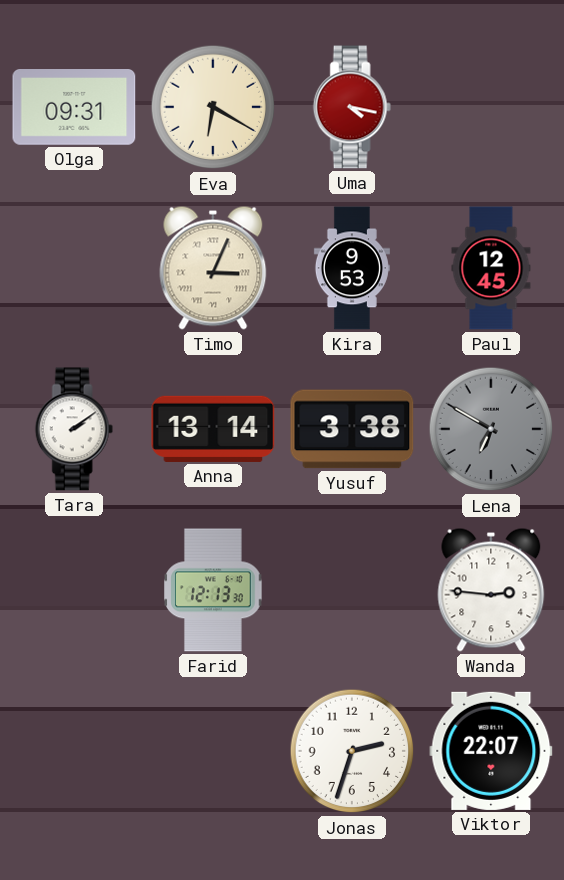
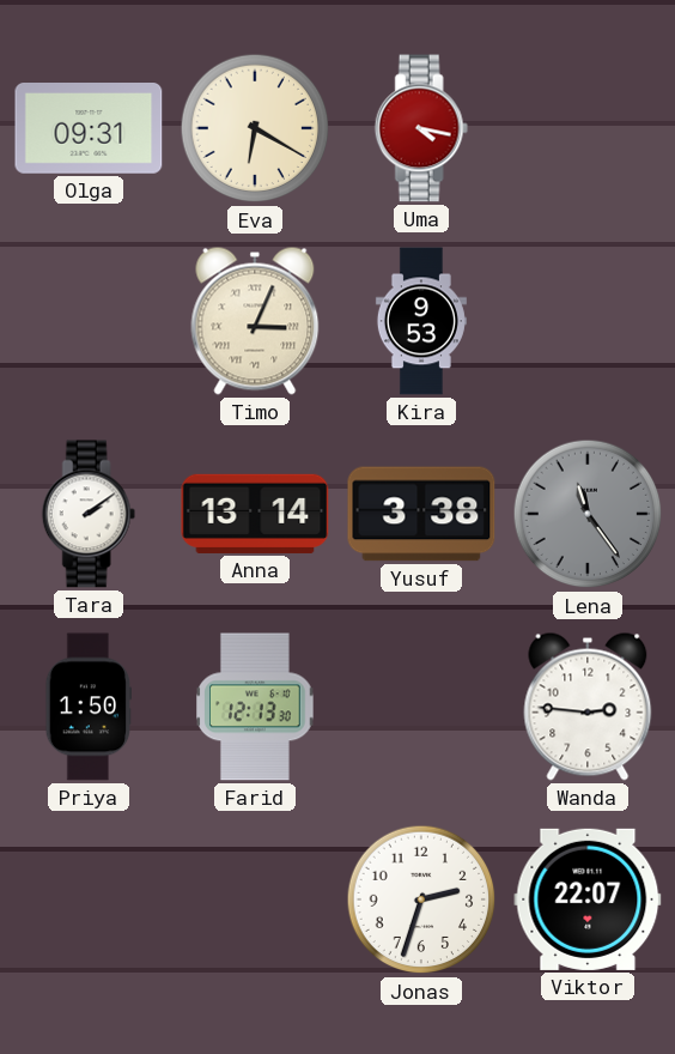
Paul: 12:45 -> none
Lena: 6:50 -> 11:24
Priya: none -> 1:50
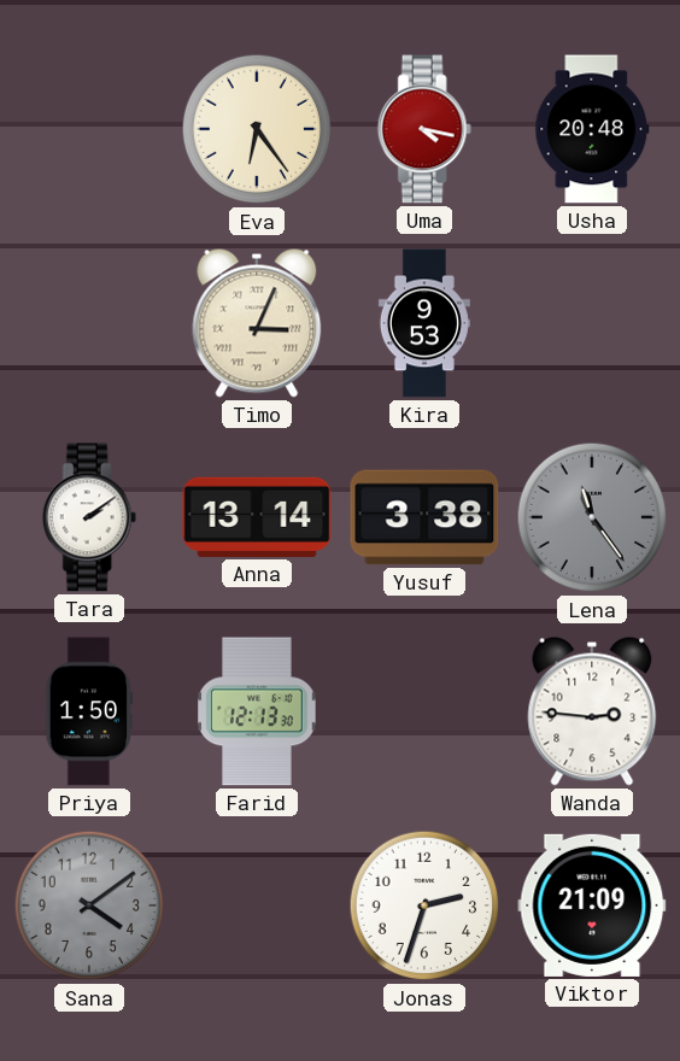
Olga: 09:31 -> none
Eva: 6:20 -> 6:24
Usha: none -> 20:48
Sana: none -> 4:09
Viktor: 22:07 -> 21:09
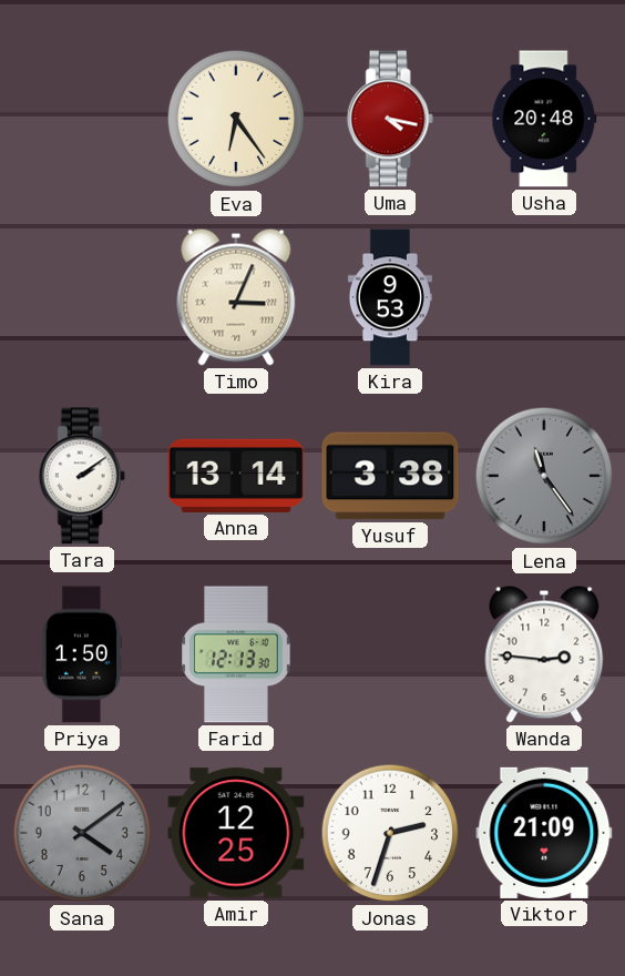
Amir: none -> 12:25
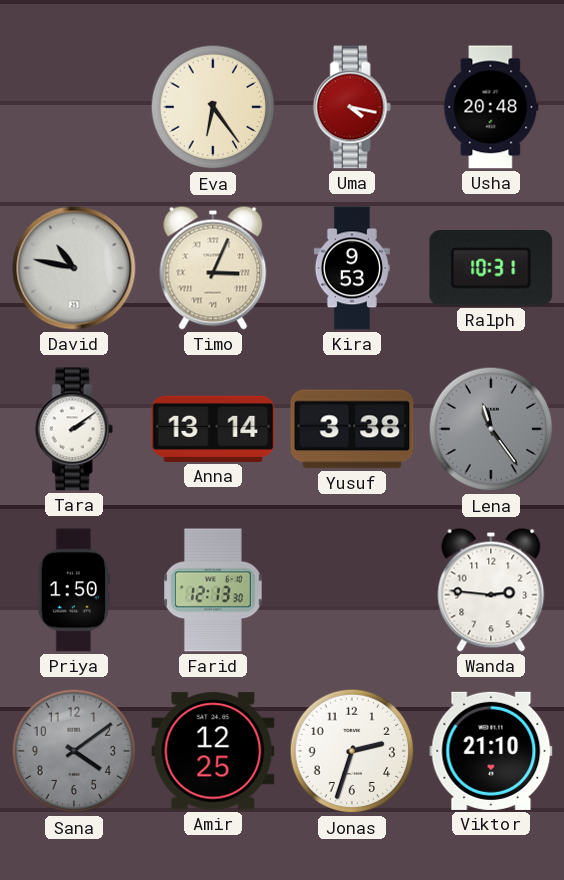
David: none -> 10:47
Ralph: none -> 10:31
Viktor: 21:09 -> 21:10
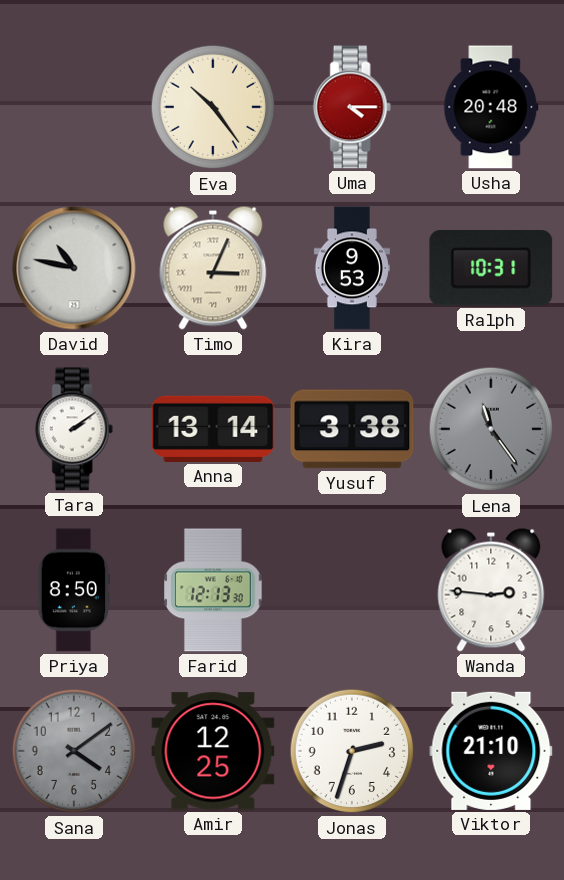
Eva: 6:24 -> 10:24
Uma: 4:17 -> 4:15
Priya: 1:50 -> 8:50
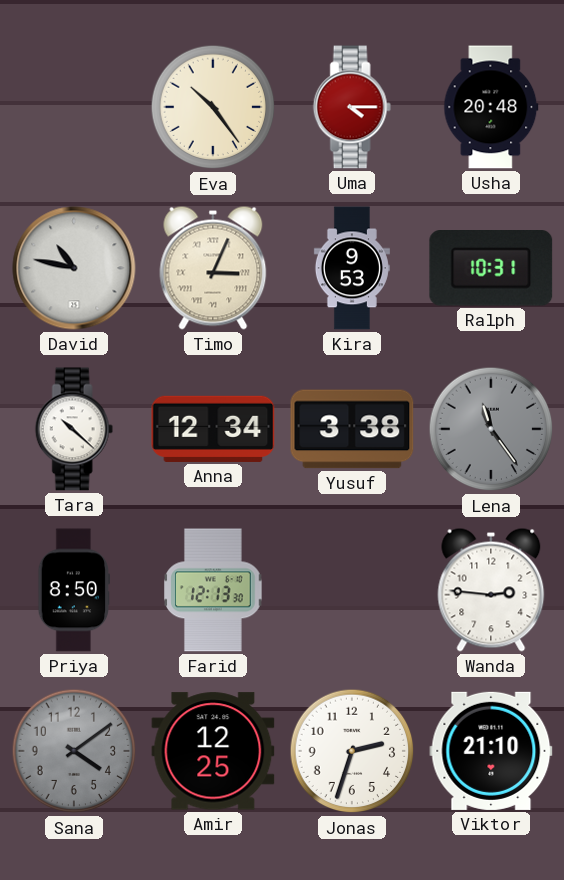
Tara: 2:09 -> 10:22
Anna: 13:14 -> 12:34
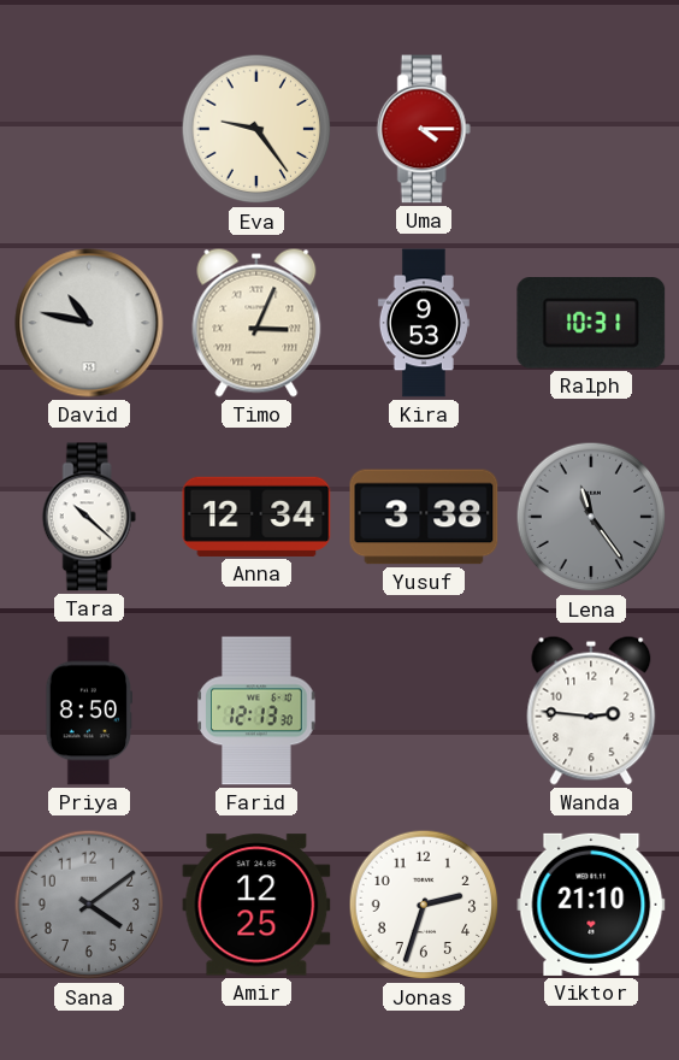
Eva: 10:24 -> 9:24
Usha: 20:48 -> none
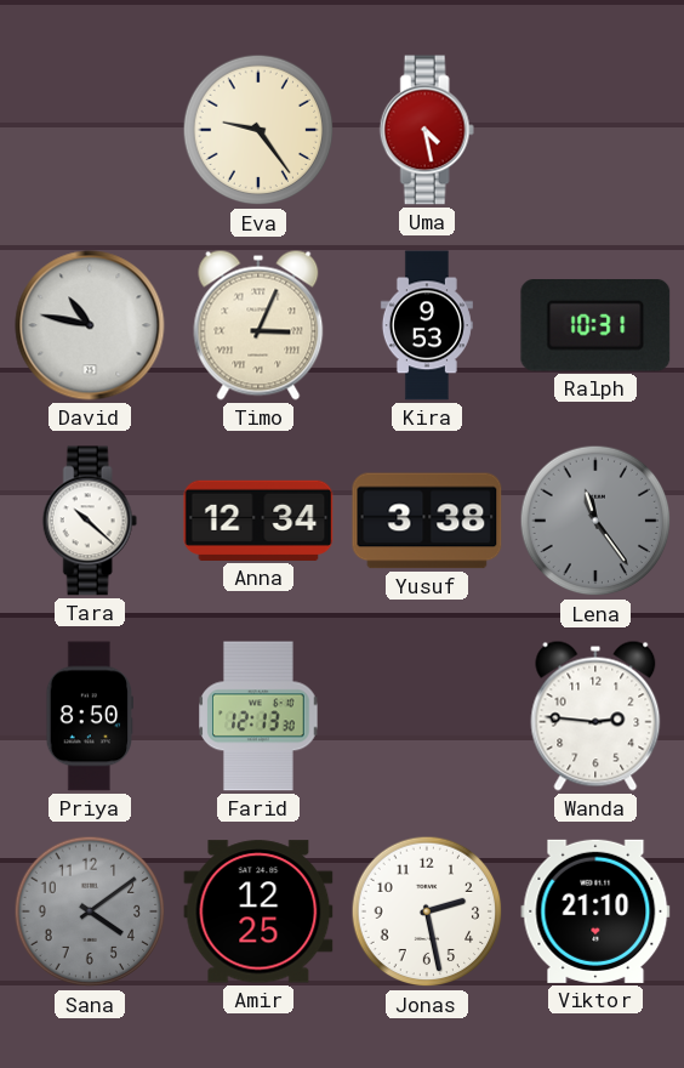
Uma: 4:15 -> 4:28
Jonas: 2:33 -> 2:28
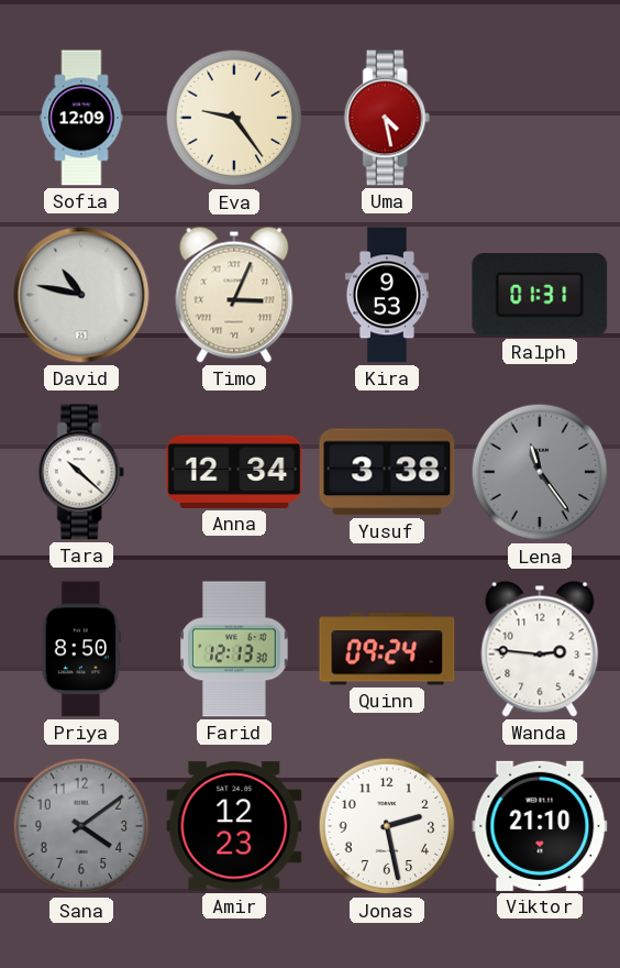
Sofia: none -> 12:09
Ralph: 10:31 -> 01:31
Quinn: none -> 09:24
Amir: 12:25 -> 12:23
